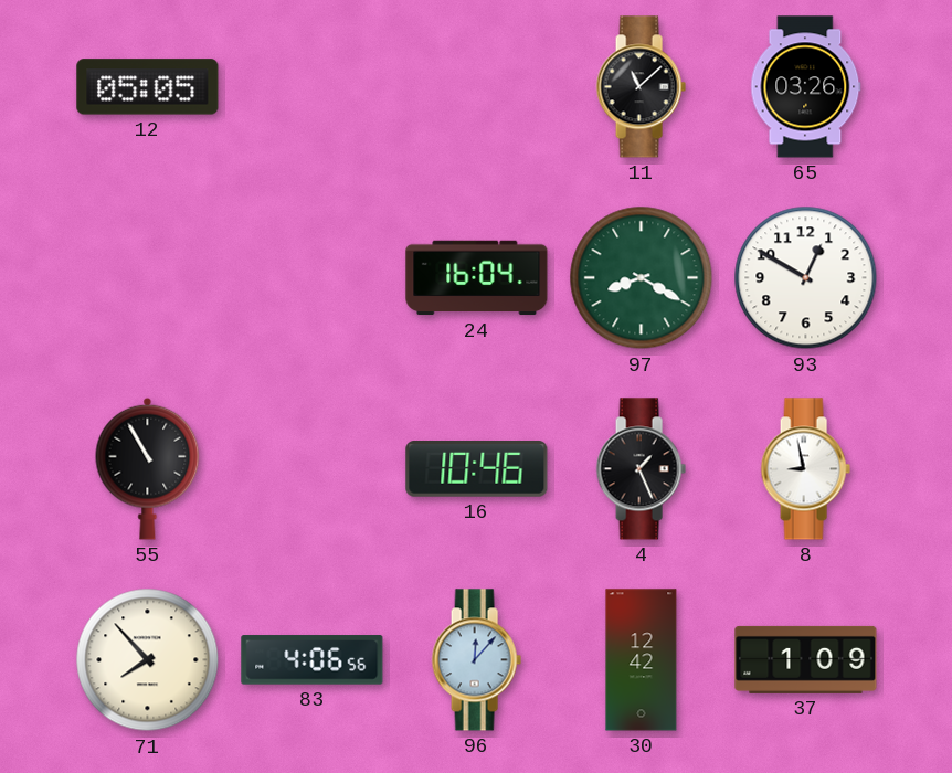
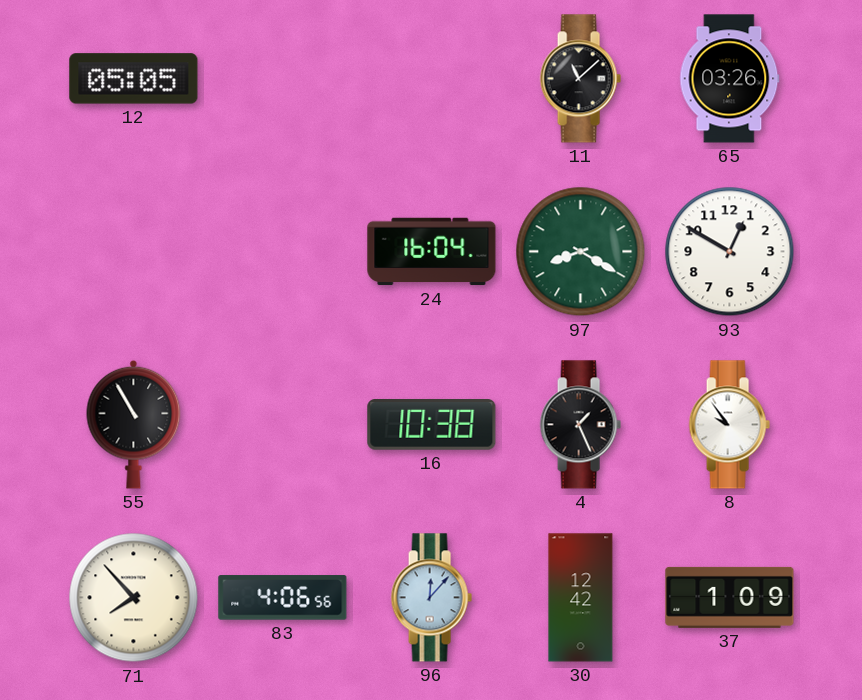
16: 10:46 -> 10:38
8: 8:58 -> 9:54
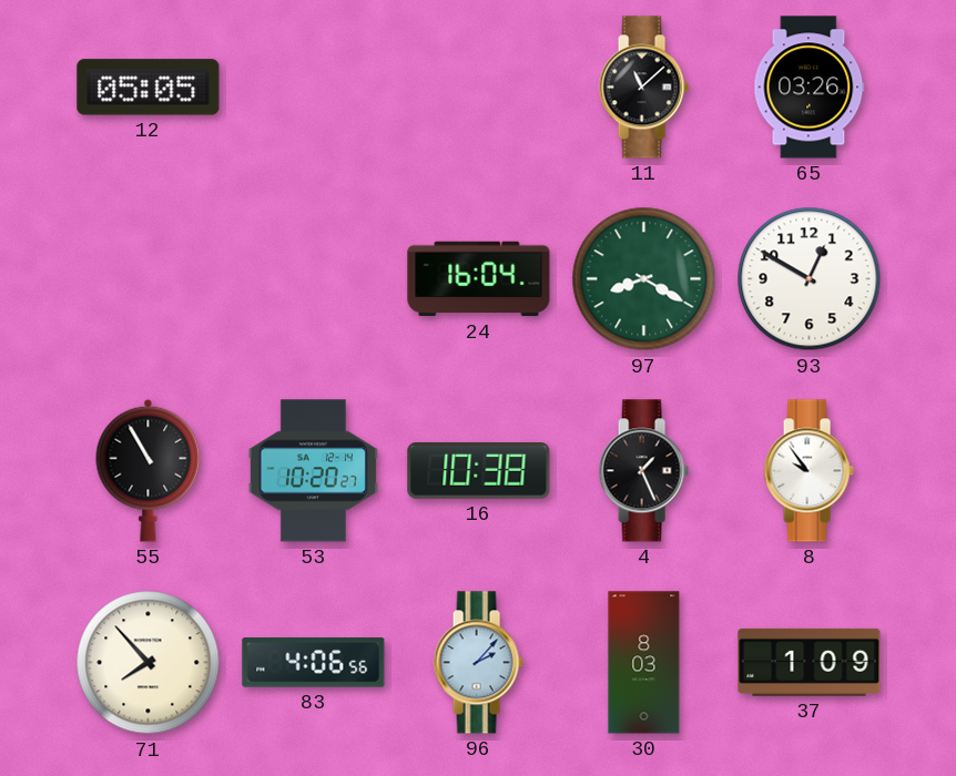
53: none -> 10:20
96: 12:07 -> 2:07
30: 12:42 -> 8:03
